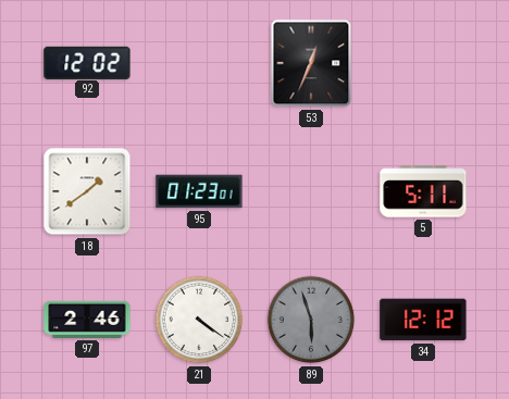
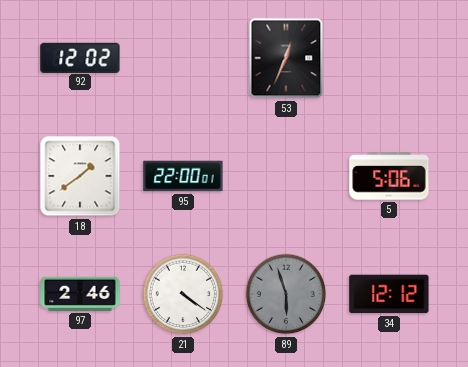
95: 01:23 -> 22:00
5: 5:11 -> 5:06
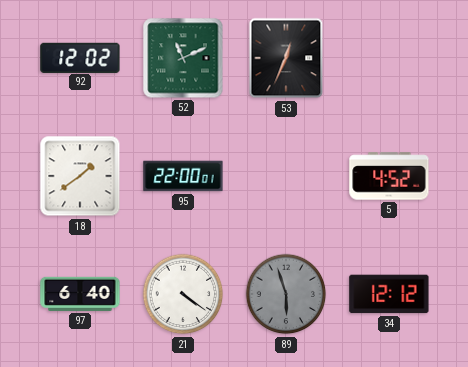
52: none -> 11:11
5: 5:06 -> 4:52
97: 2:46 -> 6:40
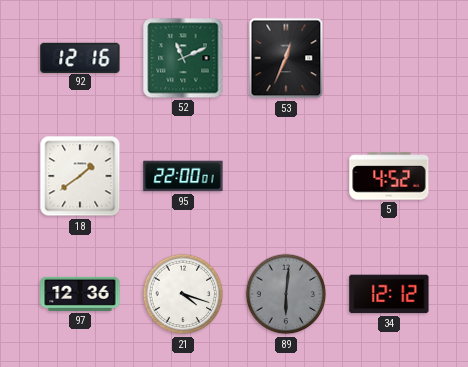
92: 12:02 -> 12:16
97: 6:40 -> 12:36
21: 4:21 -> 4:18
89: 5:57 -> 6:01
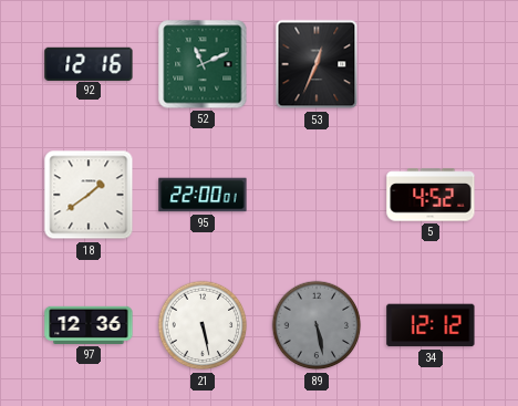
21: 4:18 -> 5:28
89: 6:01 -> 5:28
